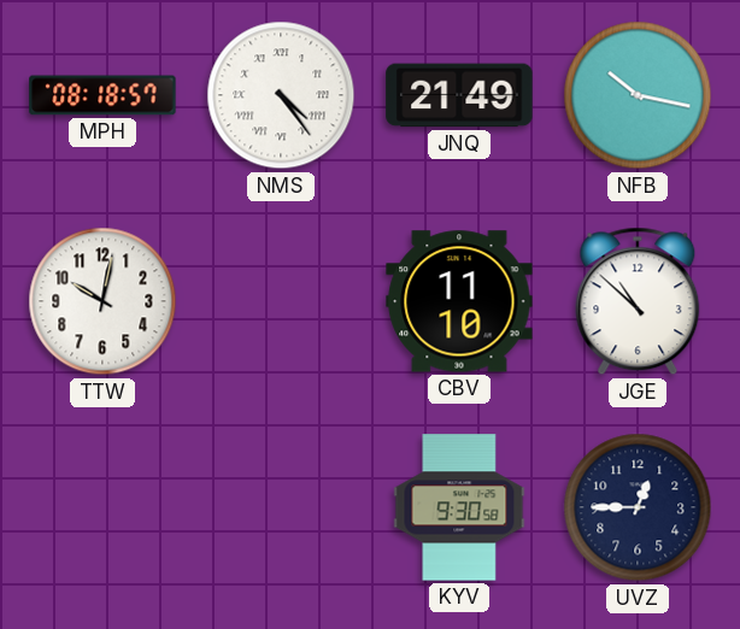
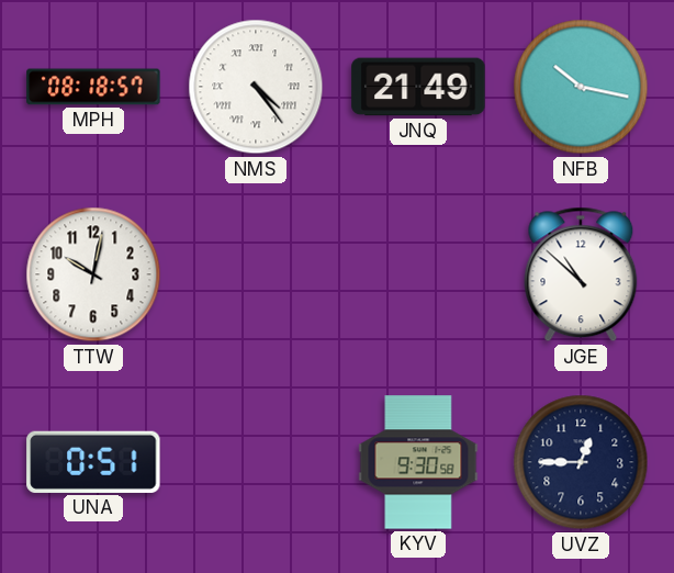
CBV: 11:10 -> none
UNA: none -> 0:51
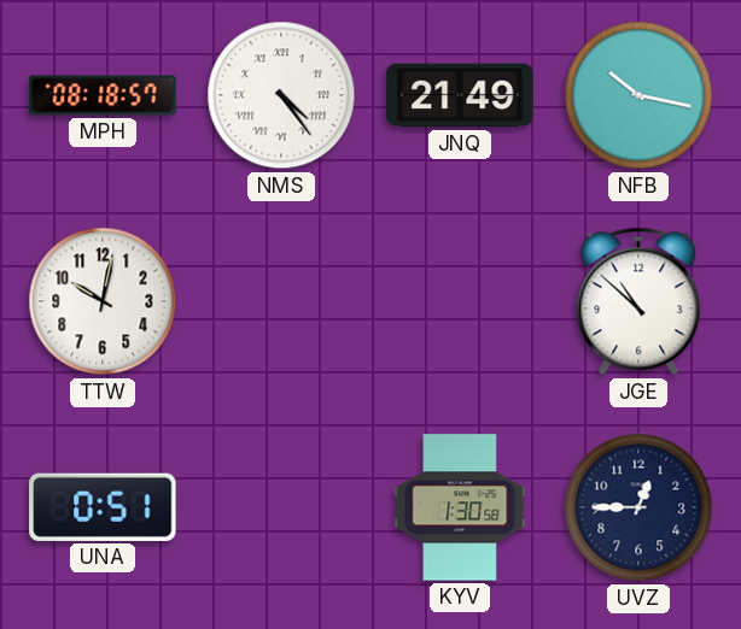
KYV: 9:30 -> 1:30
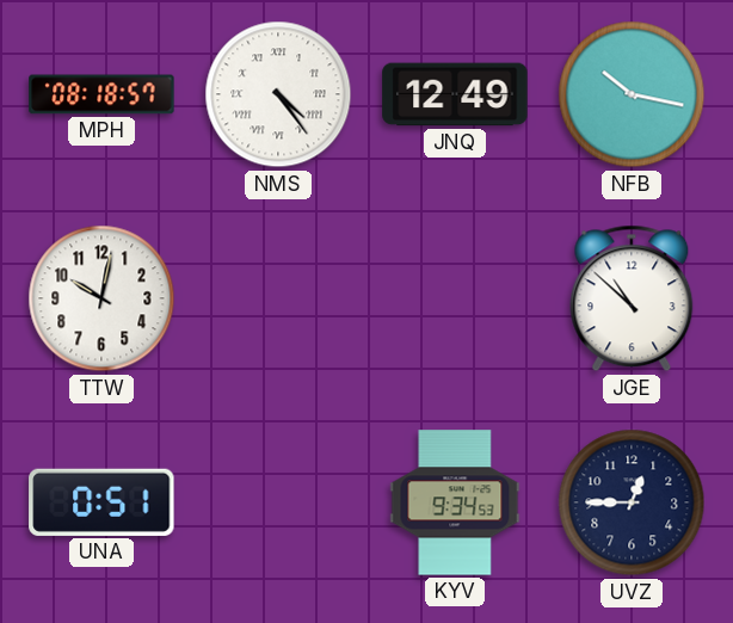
JNQ: 21:49 -> 12:49
KYV: 1:30 -> 9:34
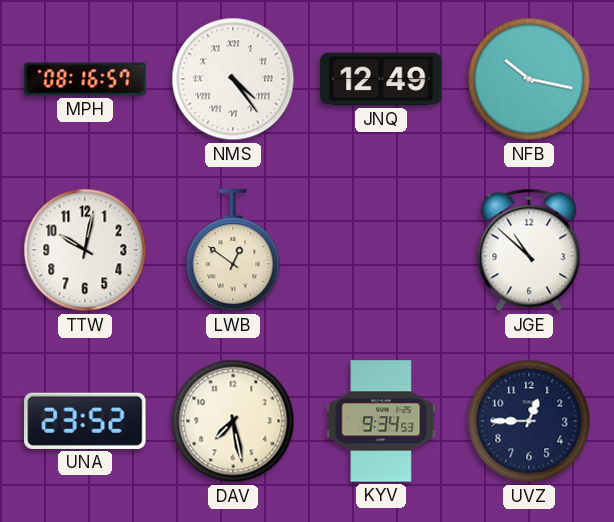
MPH: 08:18 -> 08:16
LWB: none -> 12:51
UNA: 0:51 -> 23:52
DAV: none -> 7:28
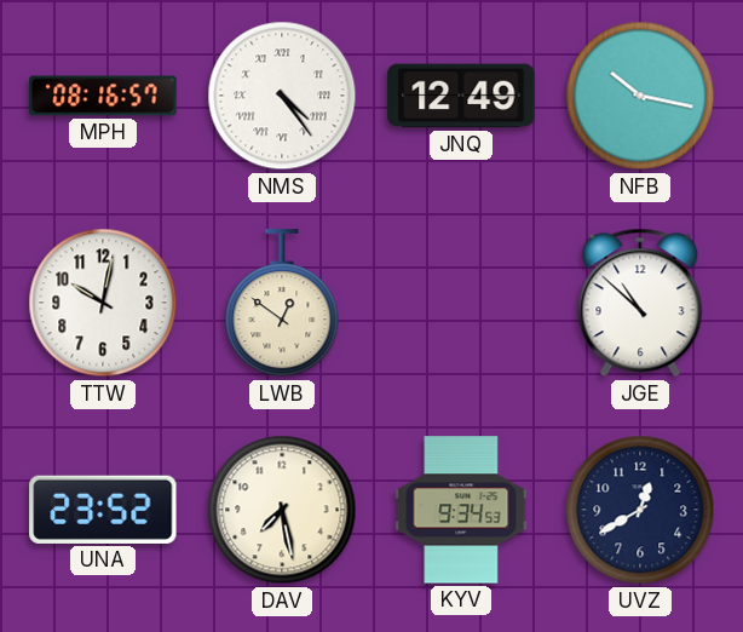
UVZ: 12:45 -> 12:40
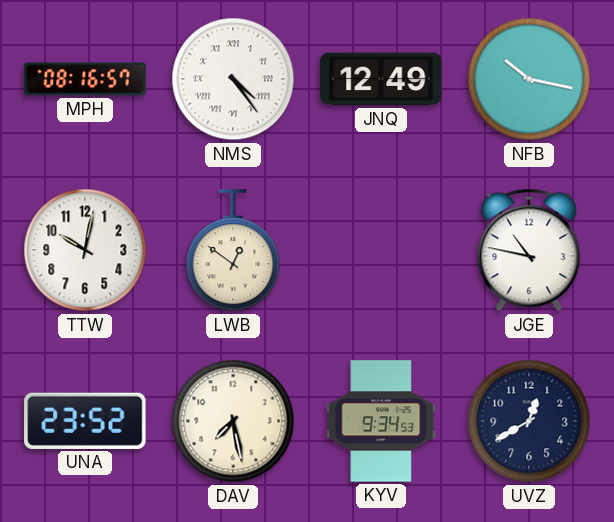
JGE: 10:52 -> 10:47
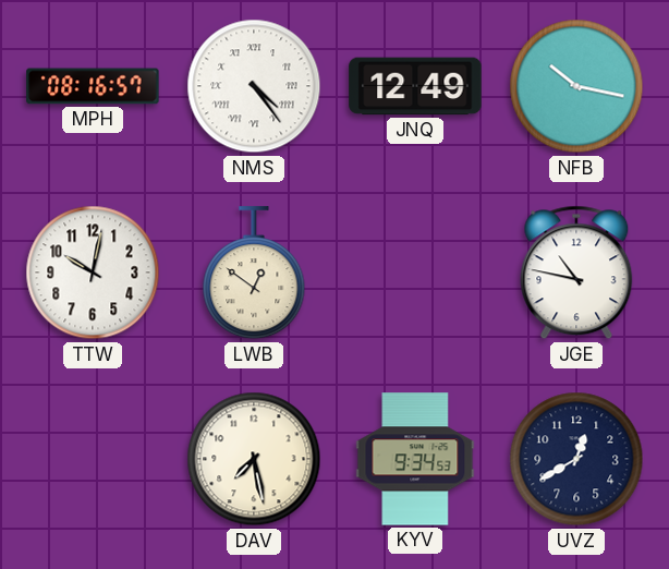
UNA: 23:52 -> none
